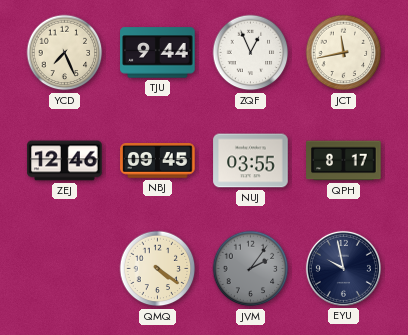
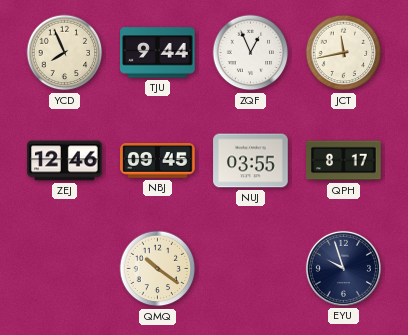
YCD: 7:26 -> 7:56
QMQ: 4:21 -> 10:21
JVM: 2:06 -> none
EYU: 9:58 -> 9:57
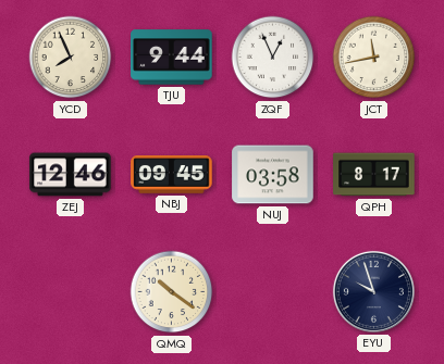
NUJ: 03:55 -> 03:58
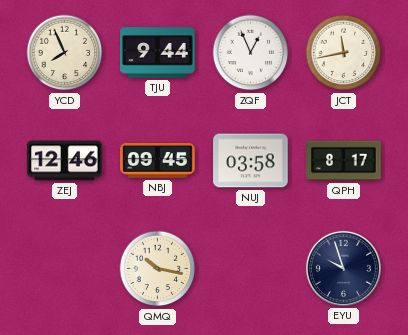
QMQ: 10:21 -> 10:17
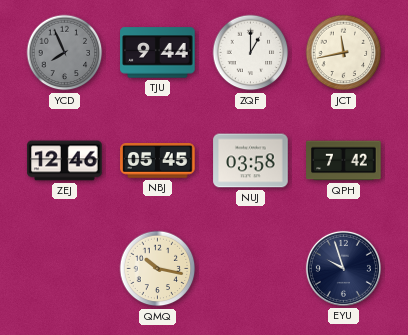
YCD dial: cream -> grey
ZQF: 12:56 -> 1:00
NBJ: 09:45 -> 05:45
QPH: 8:17 -> 7:42
